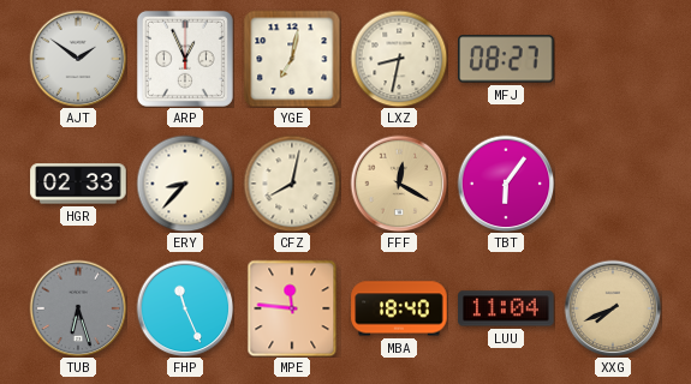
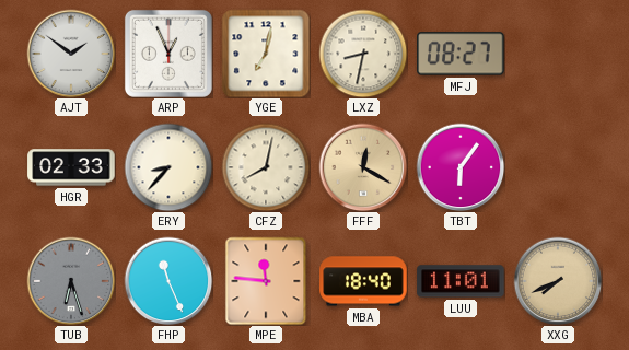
LUU: 11:04 -> 11:01
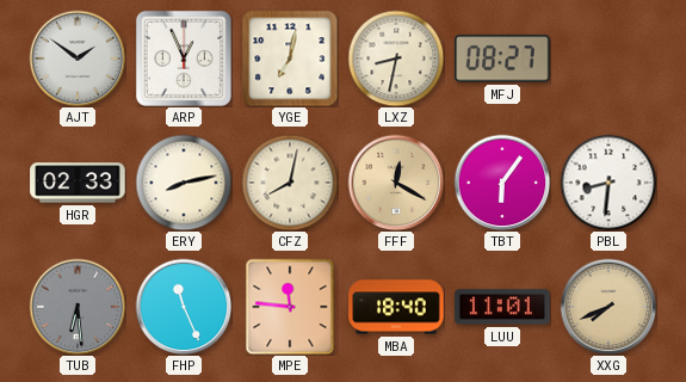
ERY: 8:37 -> 8:13
PBL: none -> 8:31
TUB: 6:27 -> 6:29
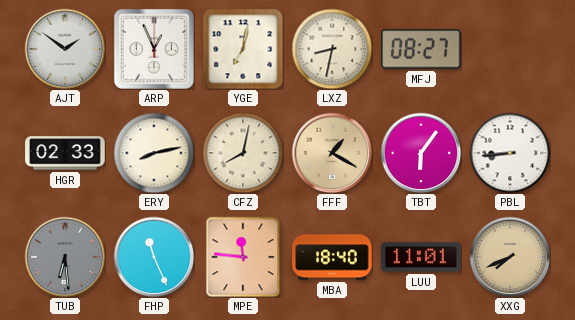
FFF: 12:20 -> 1:20
PBL: 8:31 -> 8:44
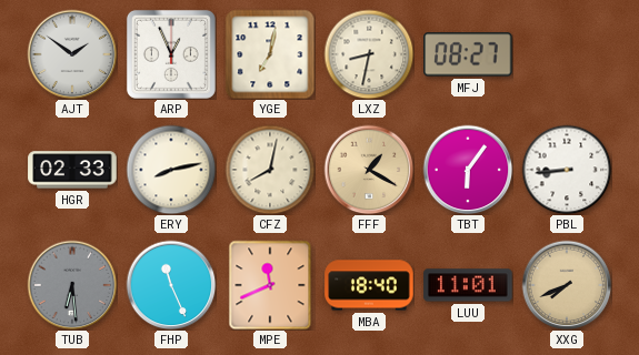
MPE: 11:46 -> 11:41
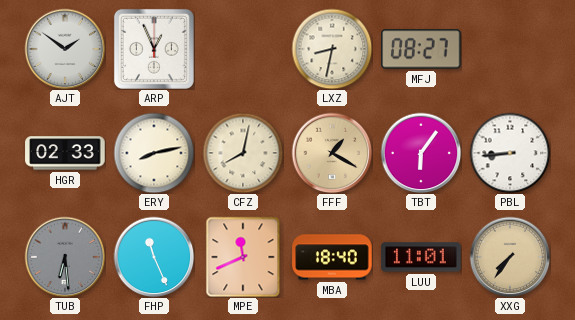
YGE: 7:02 -> none
XXG: 7:41 -> 7:36
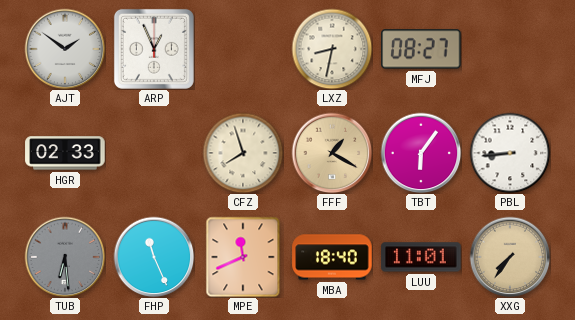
ERY: 8:13 -> none
CFZ: 8:02 -> 7:57
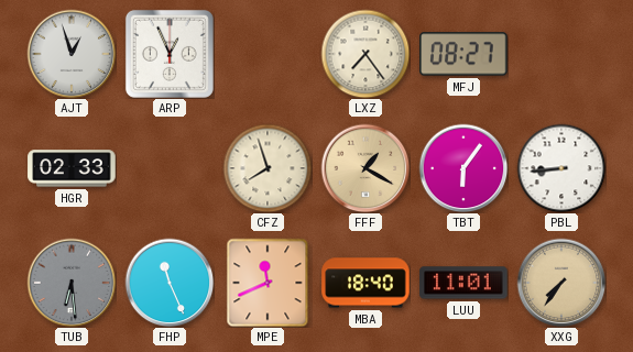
AJT: 1:51 -> 12:57
LXZ: 8:32 -> 7:24
